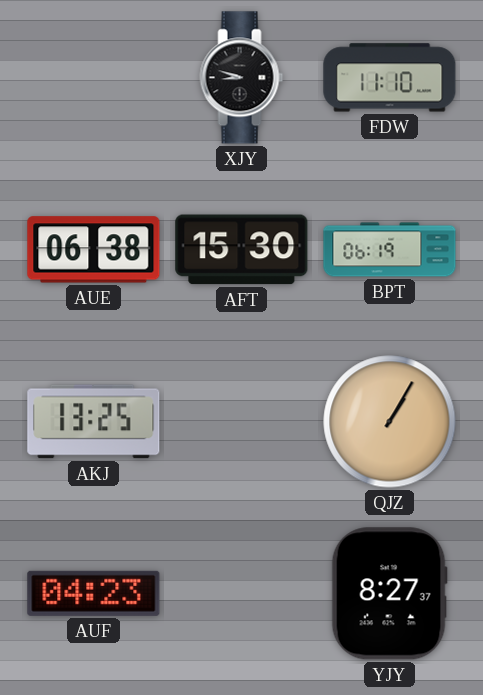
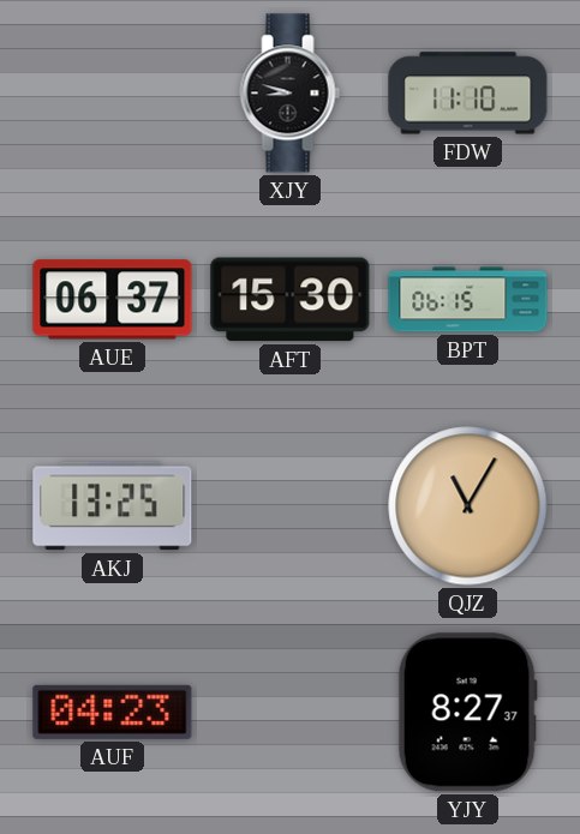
AUE: 06:38 -> 06:37
BPT: 06:19 -> 06:15
QJZ: 1:05 -> 11:05
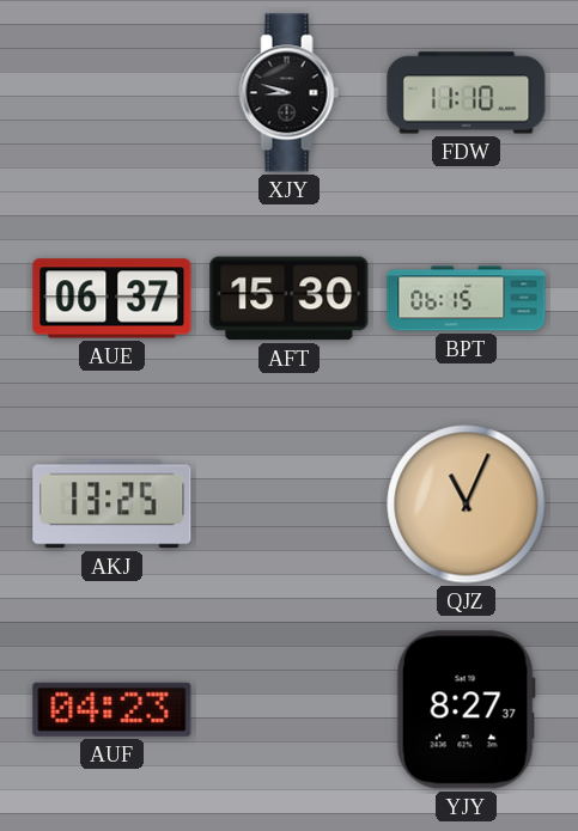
QJZ: 11:05 -> 11:04
